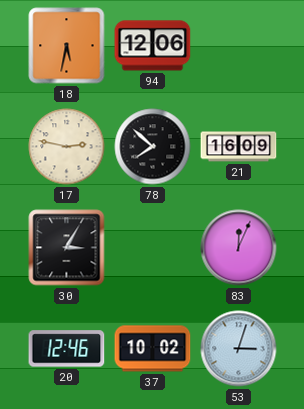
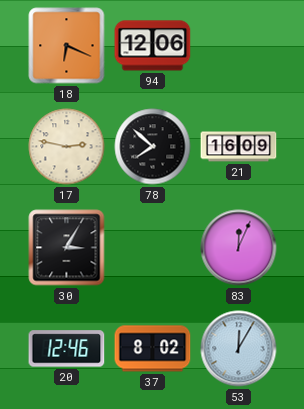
18: 5:32 -> 6:19
37: 10:02 -> 8:02
53: 3:03 -> 12:05
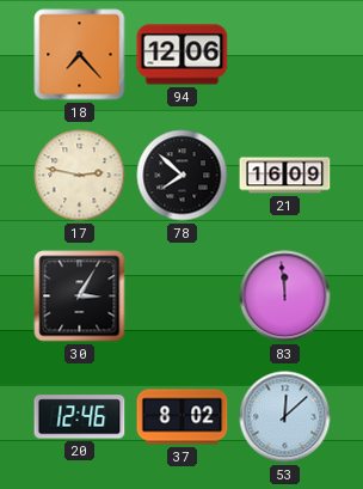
18: 6:19 -> 7:23
83: 12:04 -> 11:59
53: 12:05 -> 12:08
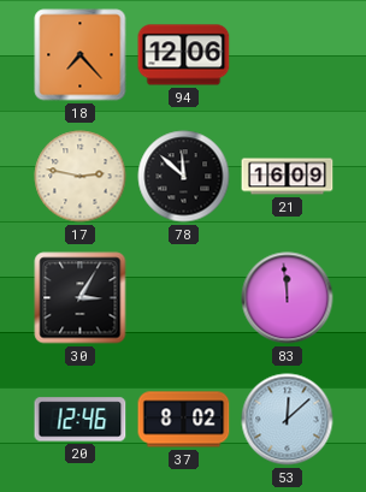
78: 7:52 -> 11:52
